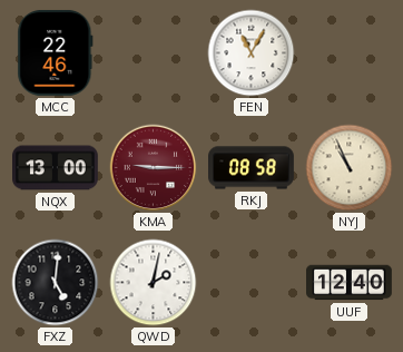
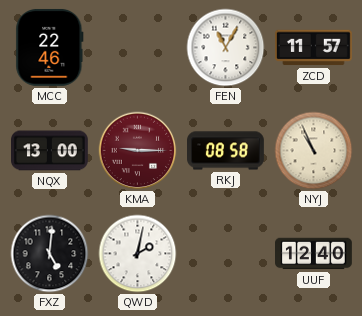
ZCD: none -> 11:57
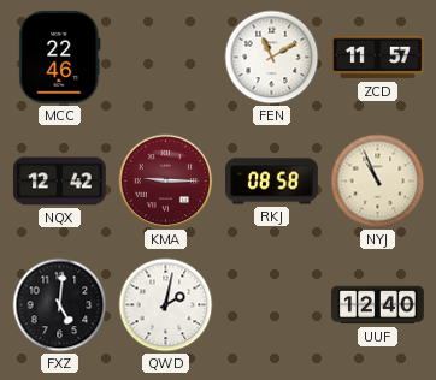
FEN: 11:05 -> 11:10
NQX: 13:00 -> 12:42
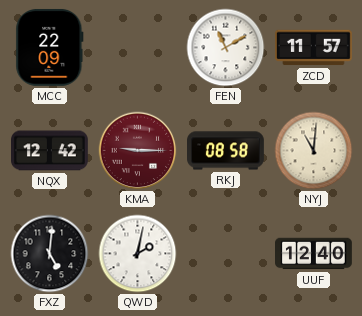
MCC: 22:46 -> 22:09
NYJ: 10:56 -> 11:01
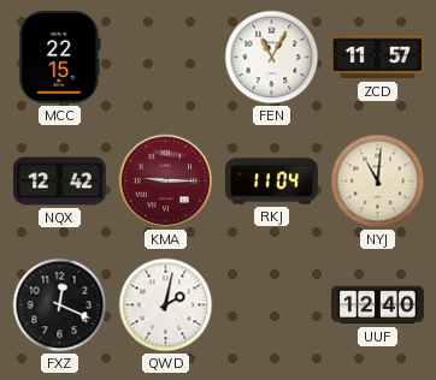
MCC: 22:09 -> 22:15
FEN: 11:10 -> 11:05
RKJ: 08:58 -> 11:04
FXZ: 5:01 -> 12:19
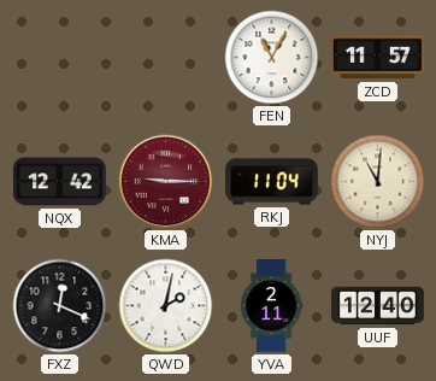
MCC: 22:15 -> none
YVA: none -> 2:11
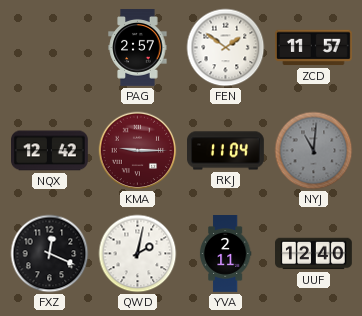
PAG: none -> 2:57
FEN: 11:05 -> 1:51
NYJ dial: cream -> grey
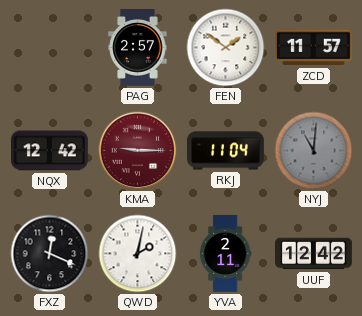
UUF: 12:40 -> 12:42
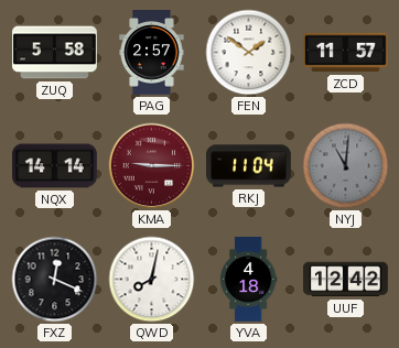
ZUQ: none -> 5:58
NQX: 12:42 -> 14:14
QWD: 2:02 -> 8:02
YVA: 2:11 -> 4:18
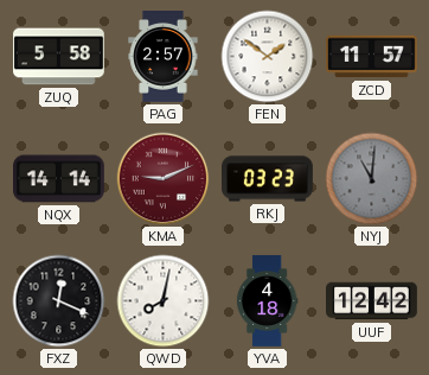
KMA: 9:15 -> 9:11
RKJ: 11:04 -> 03:23
